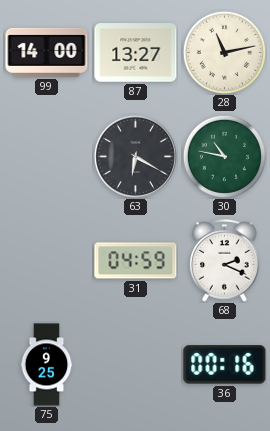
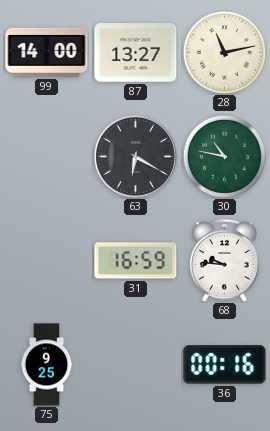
31: 04:59 -> 16:59
68: 2:19 -> 9:46
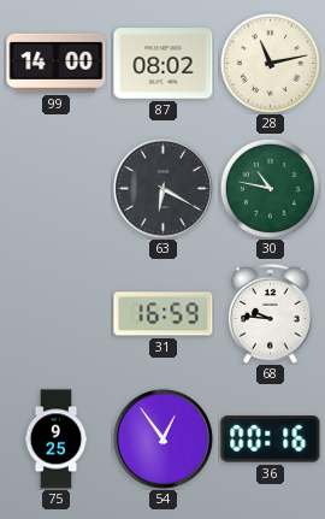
87: 13:27 -> 08:02
54: none -> 12:54
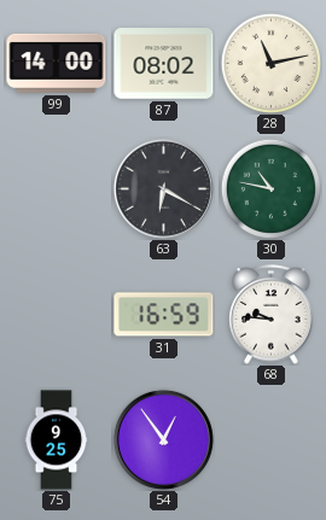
36: 00:16 -> none
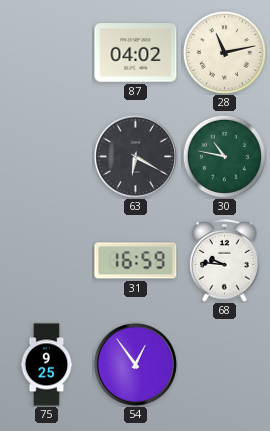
99: 14:00 -> none
87: 08:02 -> 04:02
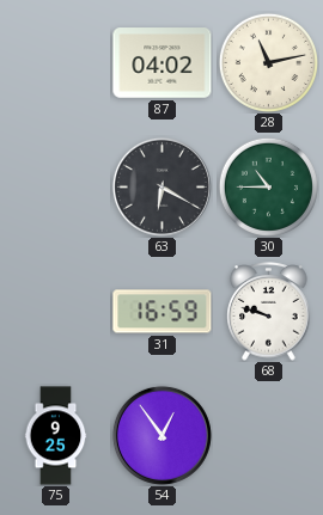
30: 10:47 -> 10:45
68: 9:46 -> 9:48
